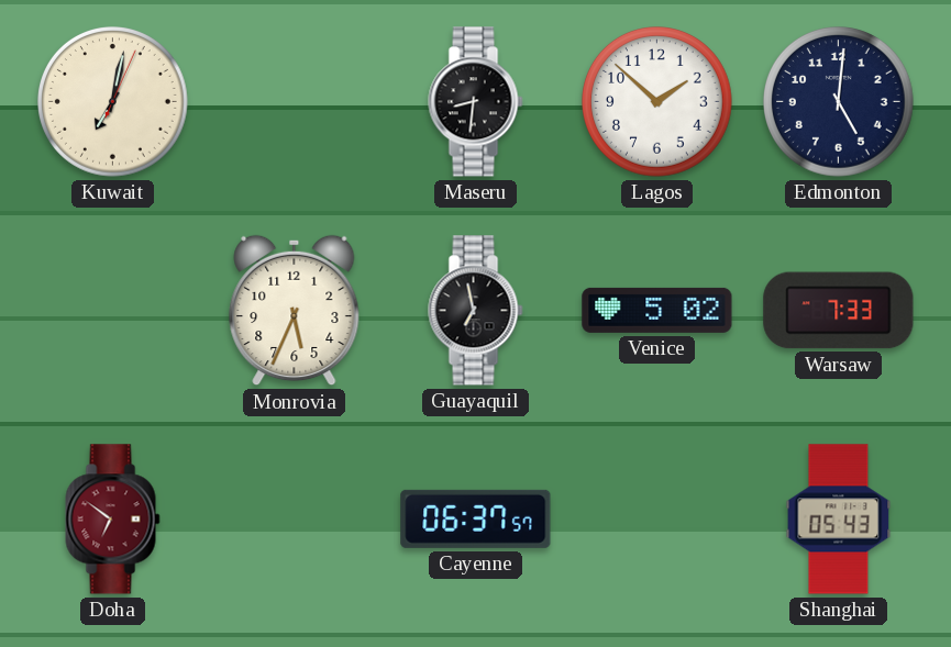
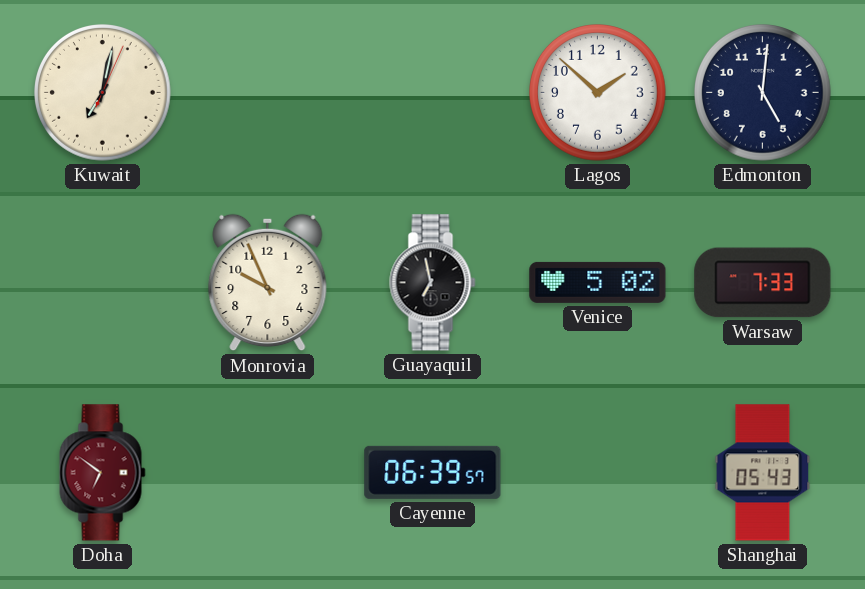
Maseru: 8:31 -> none
Monrovia: 5:34 -> 9:56
Cayenne: 06:37 -> 06:39
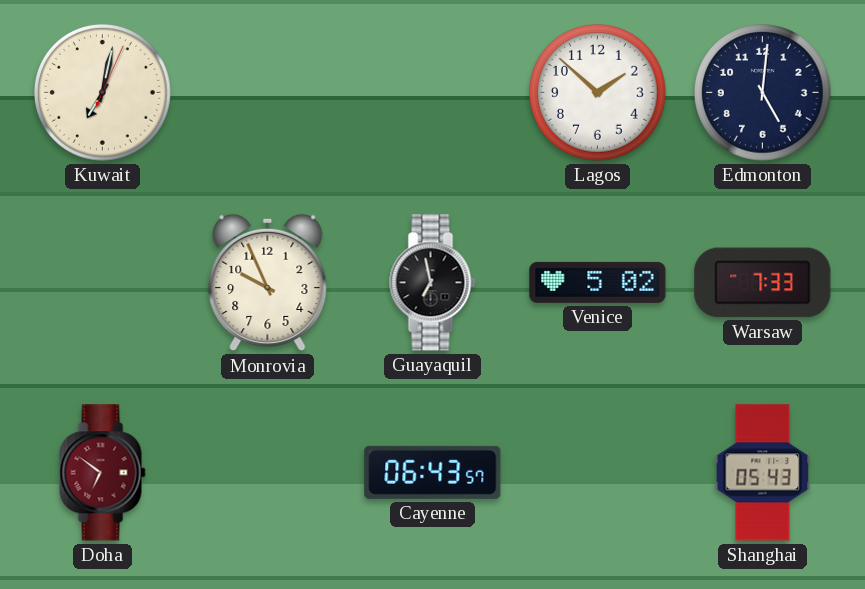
Cayenne: 06:39 -> 06:43
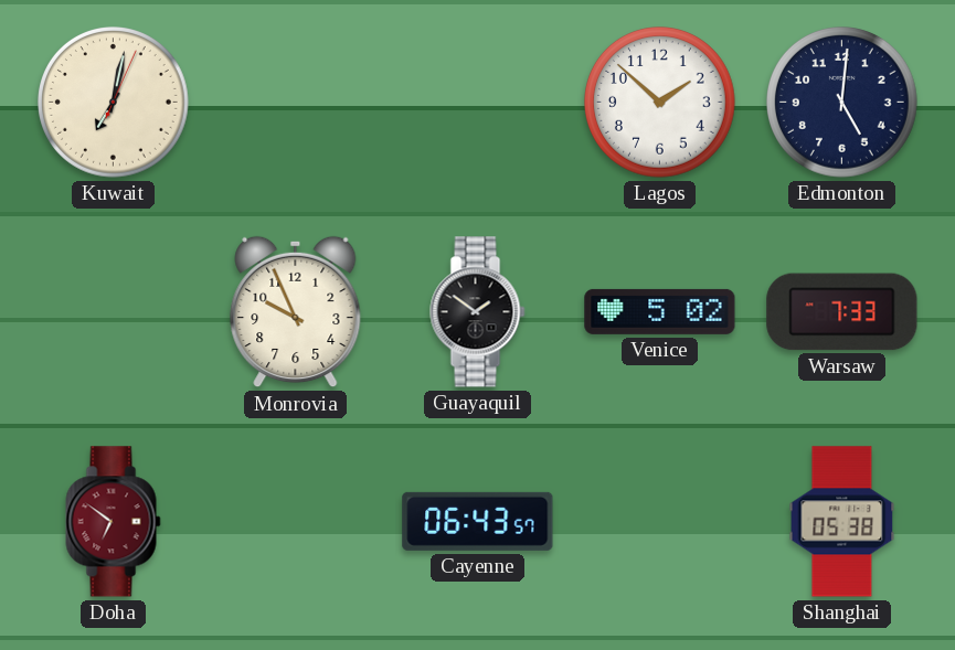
Guayaquil: 6:58 -> 1:51
Shanghai: 05:43 -> 05:38
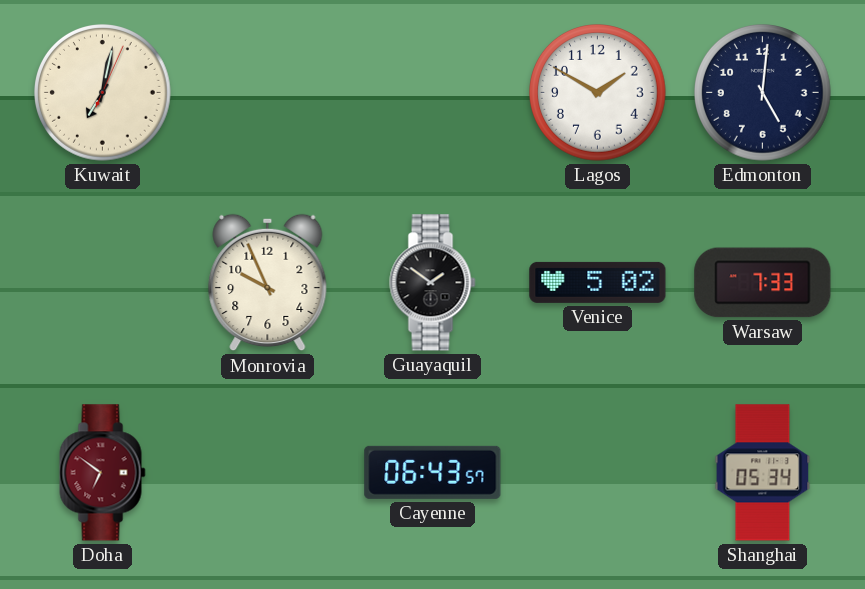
Lagos: 1:52 -> 1:50
Shanghai: 05:38 -> 05:34
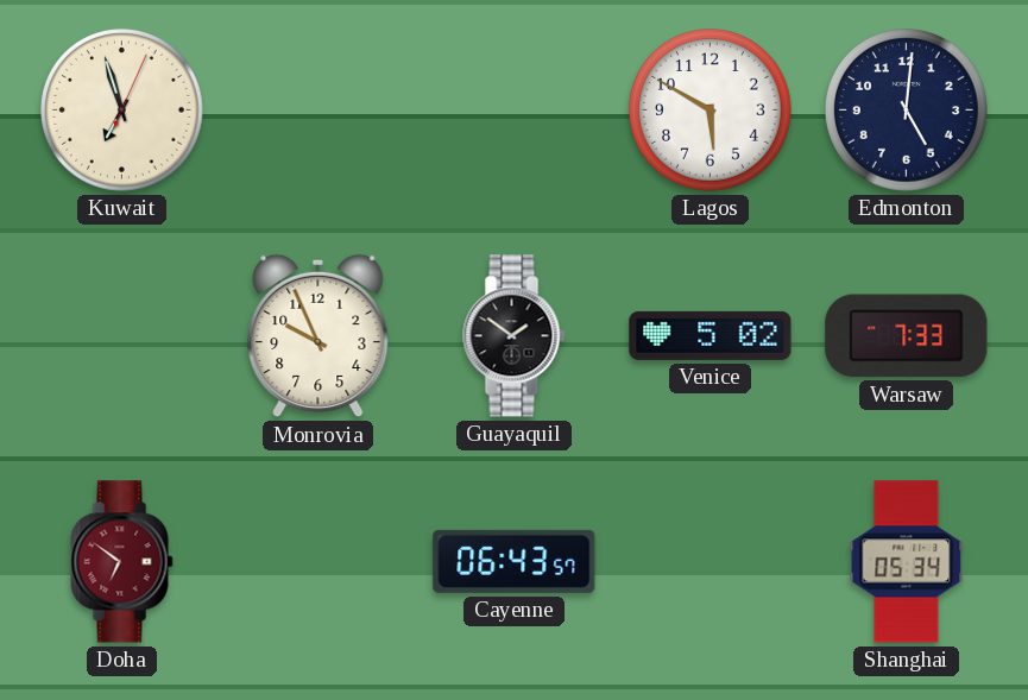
Kuwait: 7:02 -> 6:57
Lagos: 1:50 -> 5:50
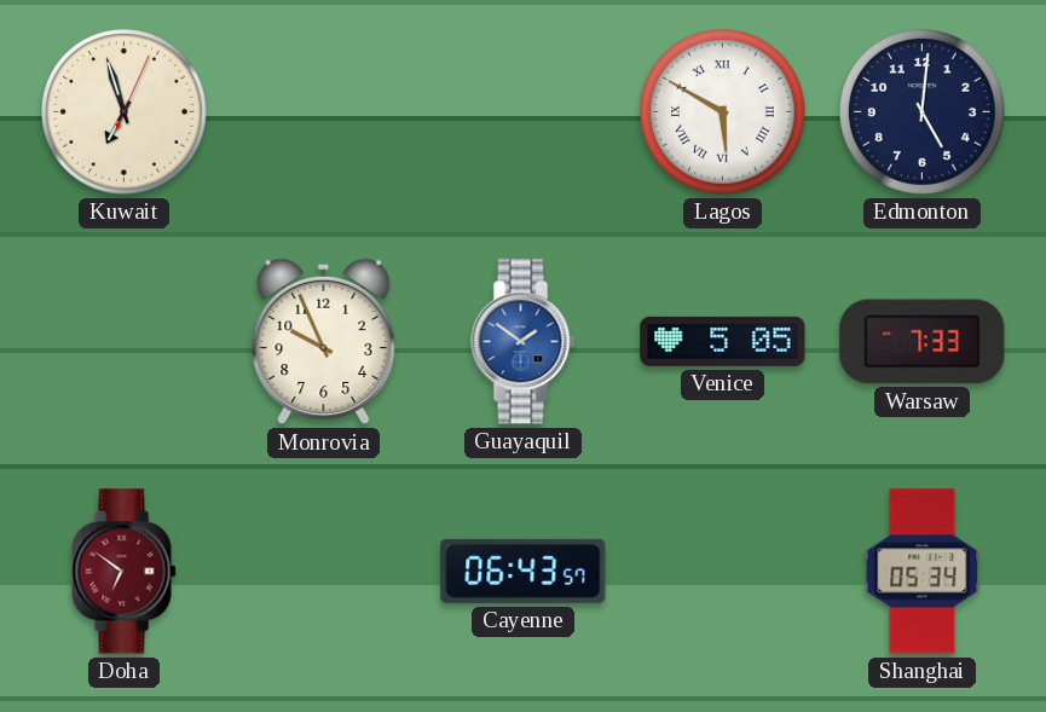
Lagos numerals: Arabic -> Roman
Guayaquil dial: black -> blue
Venice: 5:02 -> 5:05
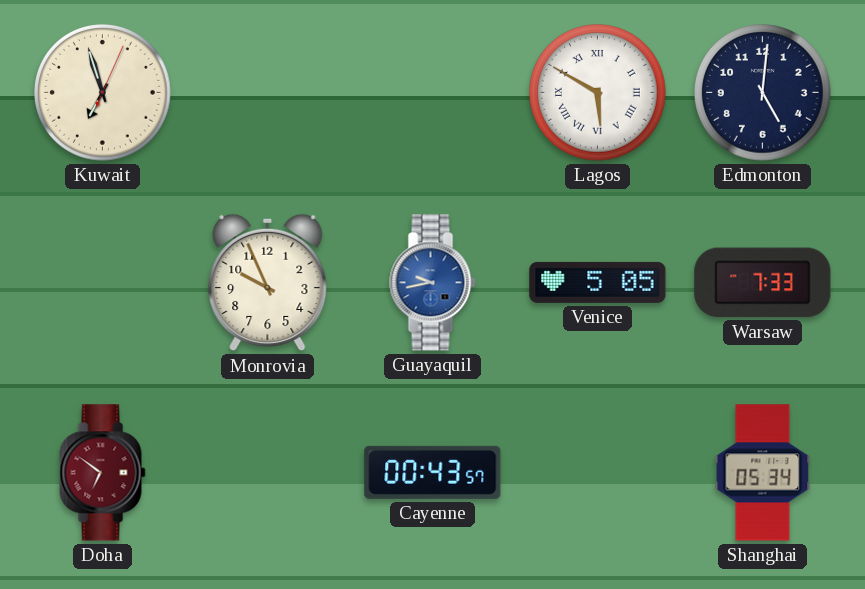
Guayaquil: 1:51 -> 9:43
Cayenne: 06:43 -> 00:43
